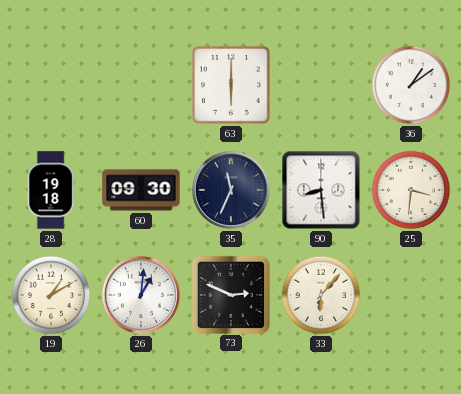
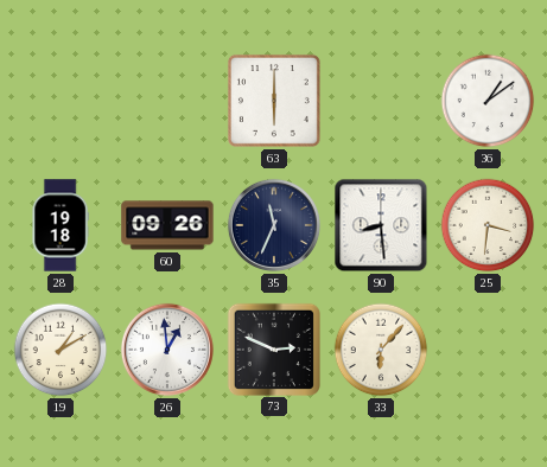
60: 09:30 -> 09:26
26: 1:01 -> 12:59
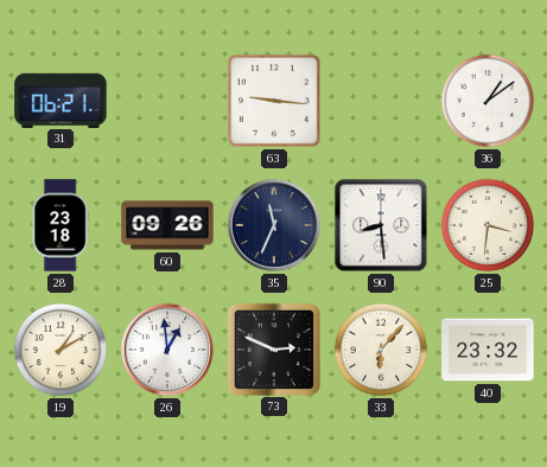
31: none -> 06:21
63: 6:00 -> 9:16
28: 19:18 -> 23:18
40: none -> 23:32
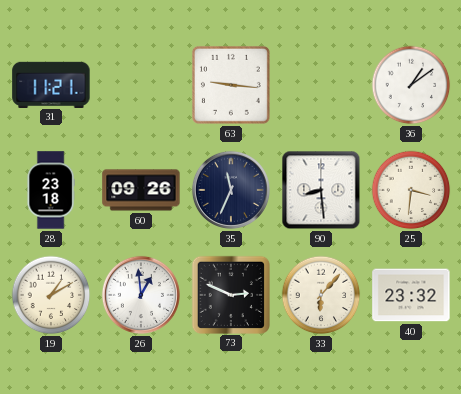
31: 06:21 -> 11:21
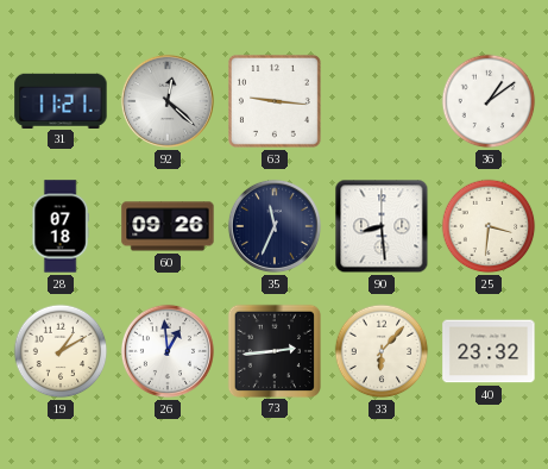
92: none -> 12:22
28: 23:18 -> 07:18
73: 2:49 -> 2:44
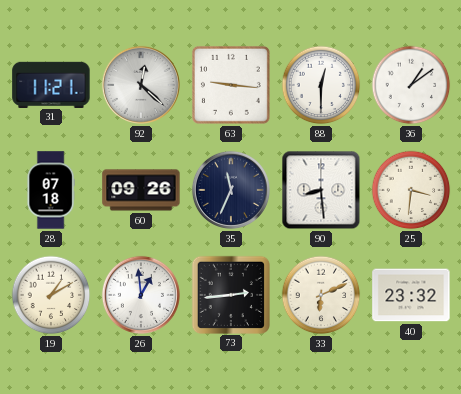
88: none -> 12:30
33: 6:07 -> 6:11
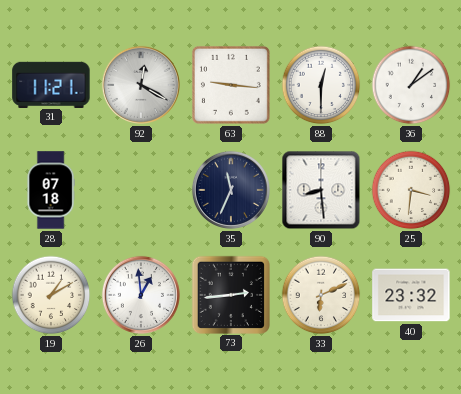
92: 12:22 -> 12:20
60: 09:26 -> none
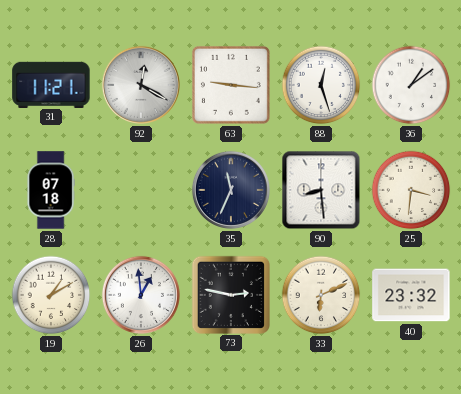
88: 12:30 -> 12:27
73: 2:44 -> 2:47
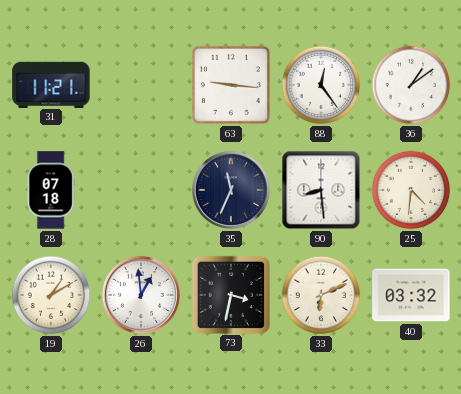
92: 12:20 -> none
88: 12:27 -> 12:24
25: 3:31 -> 4:31
73: 2:47 -> 3:32
40: 23:32 -> 03:32
